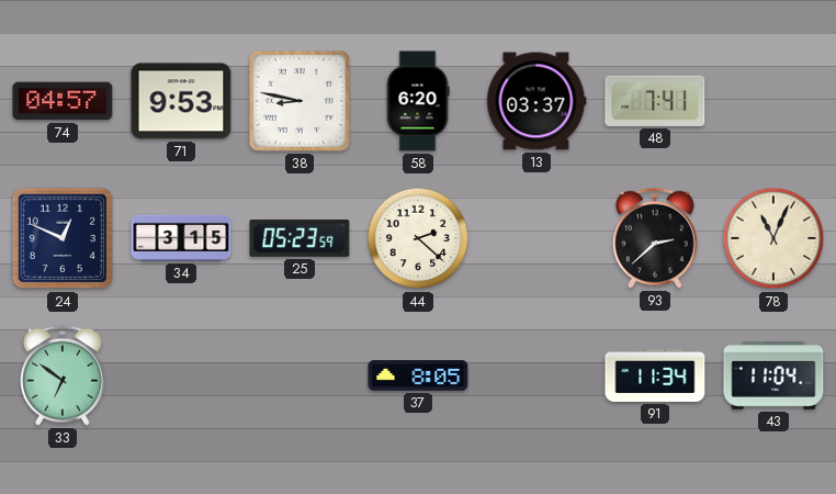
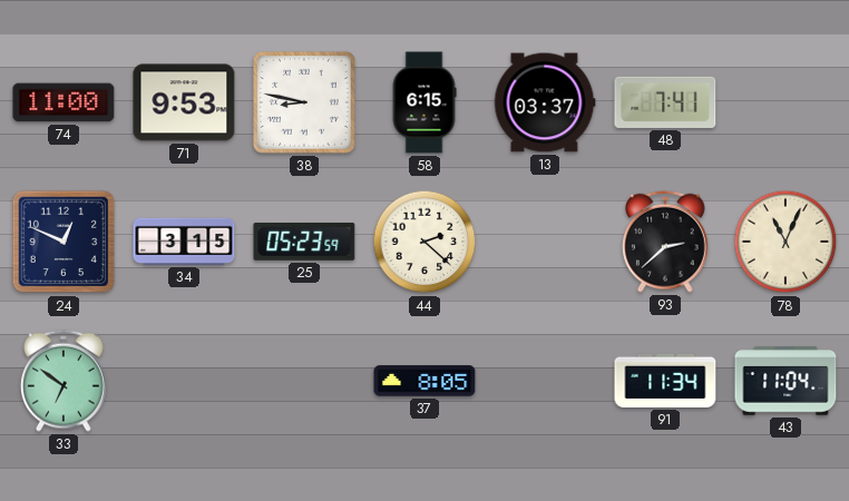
74: 04:57 -> 11:00
58: 6:20 -> 6:15
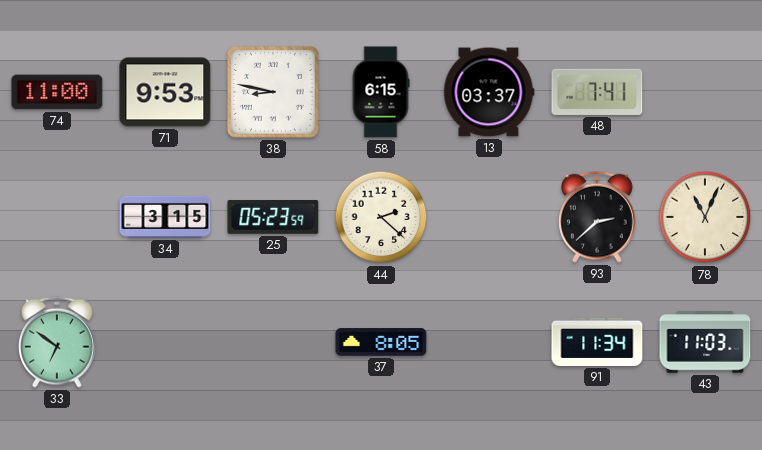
24: 12:49 -> none
43: 11:04 -> 11:03
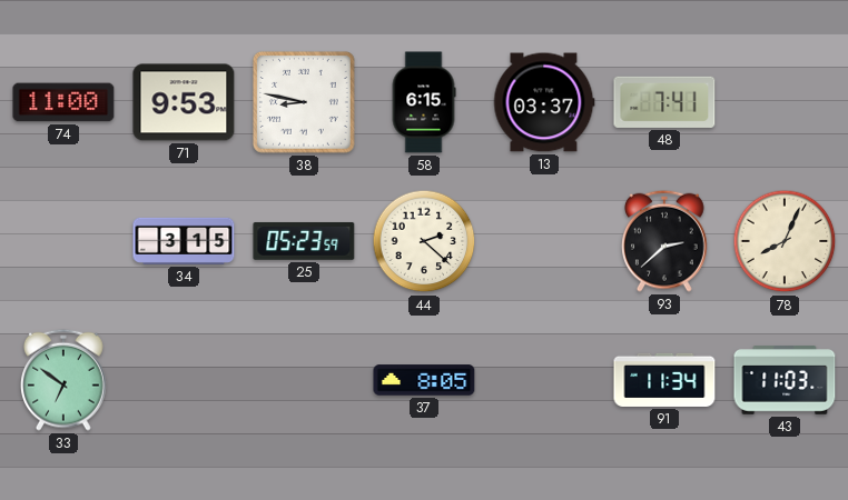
78: 11:04 -> 8:04
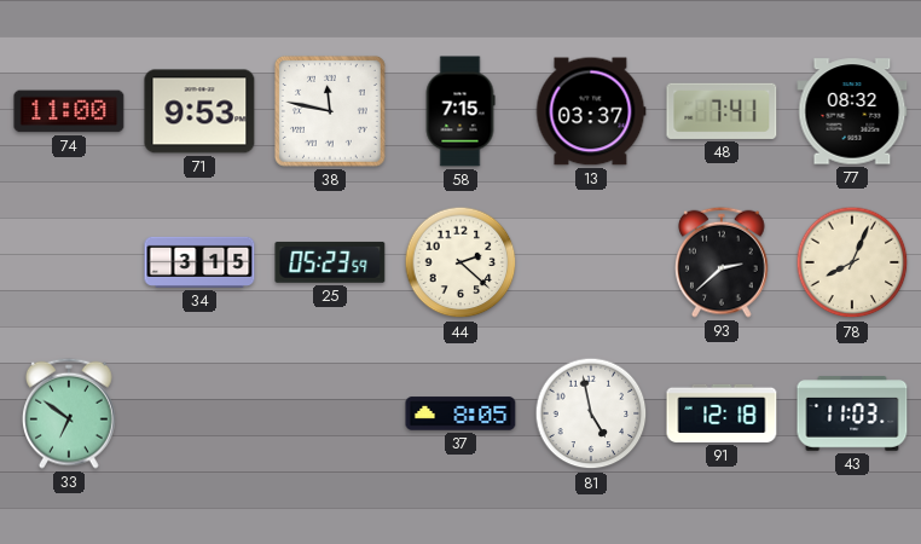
38: 8:47 -> 11:47
58: 6:15 -> 7:15
77: none -> 08:32
81: none -> 4:58
91: 11:34 -> 12:18
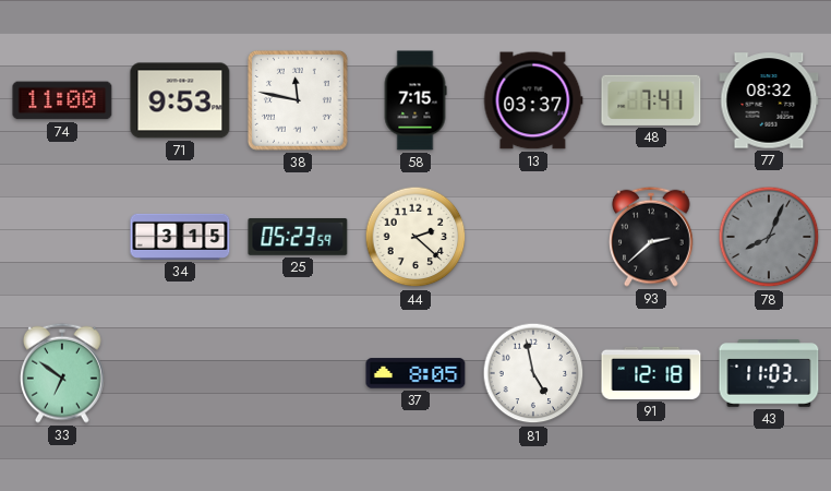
78 dial: cream -> grey
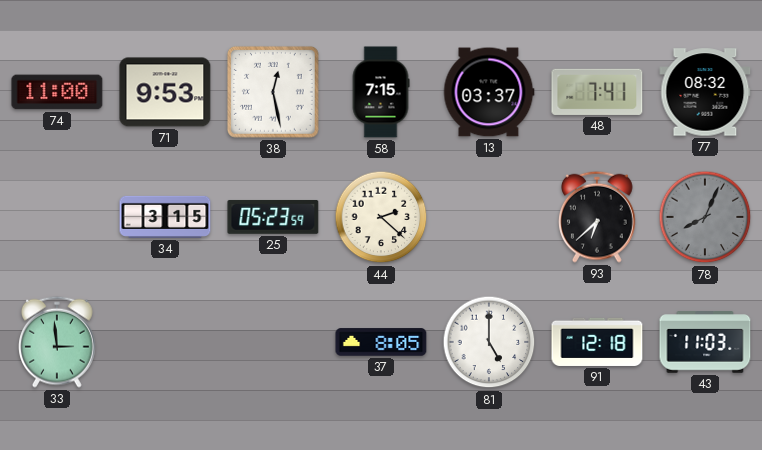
38: 11:47 -> 12:28
93: 2:38 -> 6:38
33: 6:51 -> 2:59
81: 4:58 -> 5:00
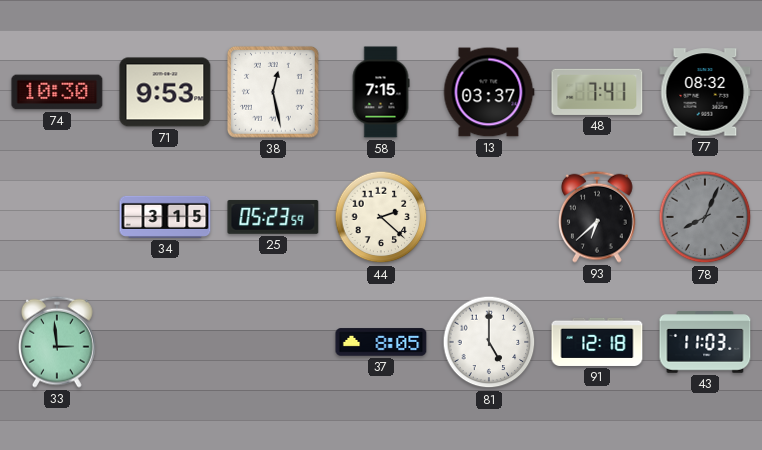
74: 11:00 -> 10:30
